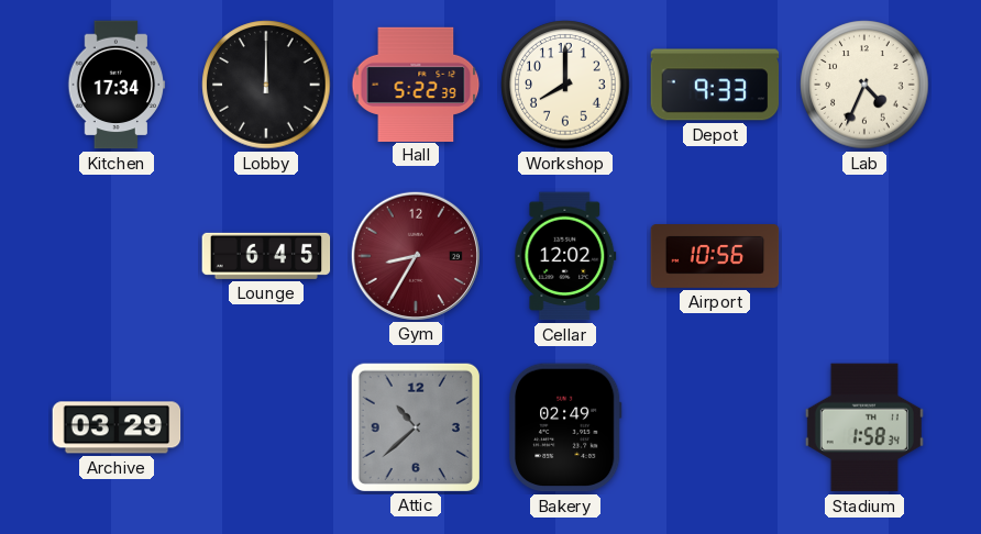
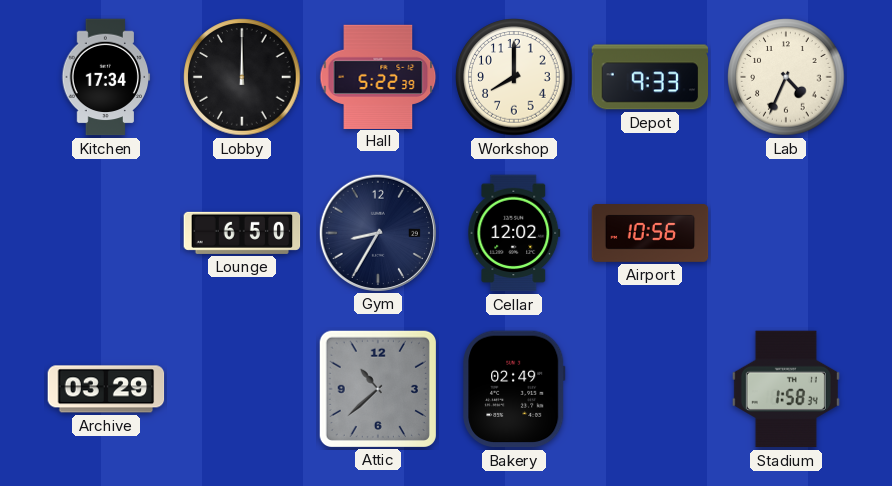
Lounge: 6:45 -> 6:50
Gym dial: burgundy -> navy
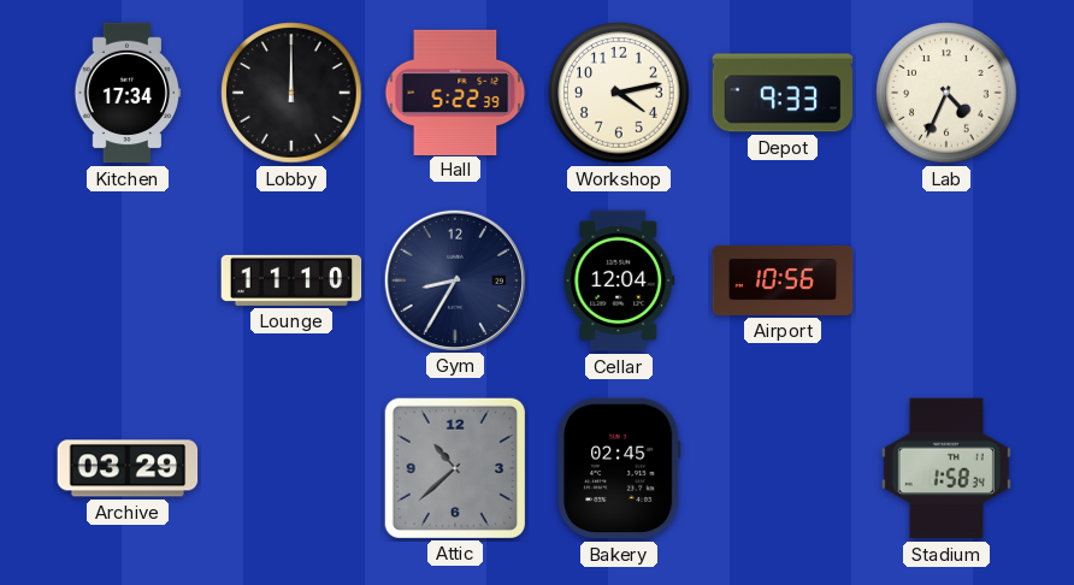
Workshop: 8:00 -> 4:13
Lounge: 6:50 -> 11:10
Cellar: 12:02 -> 12:04
Bakery: 02:49 -> 02:45
